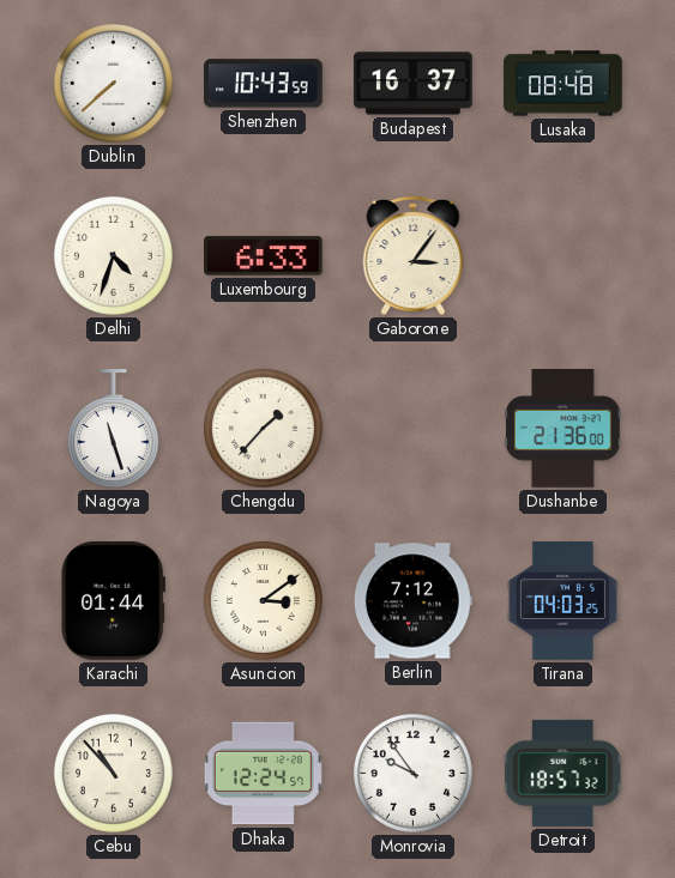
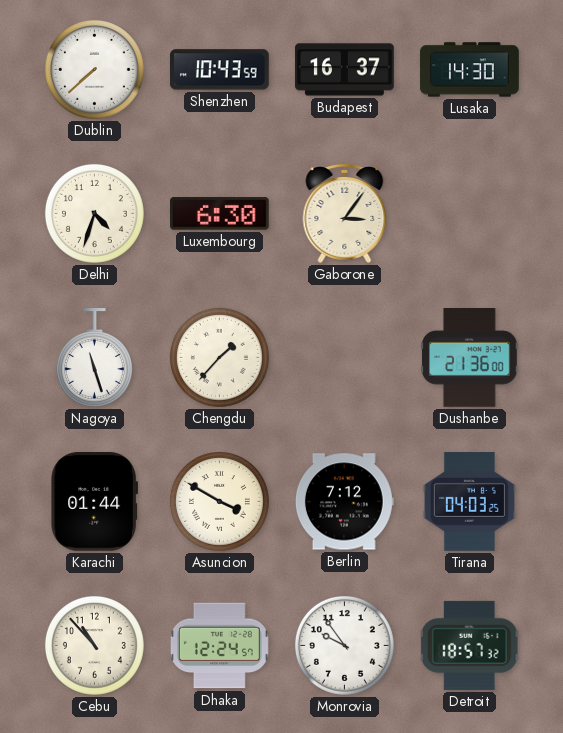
Lusaka: 08:48 -> 14:30
Luxembourg: 6:33 -> 6:30
Asuncion: 3:09 -> 3:50
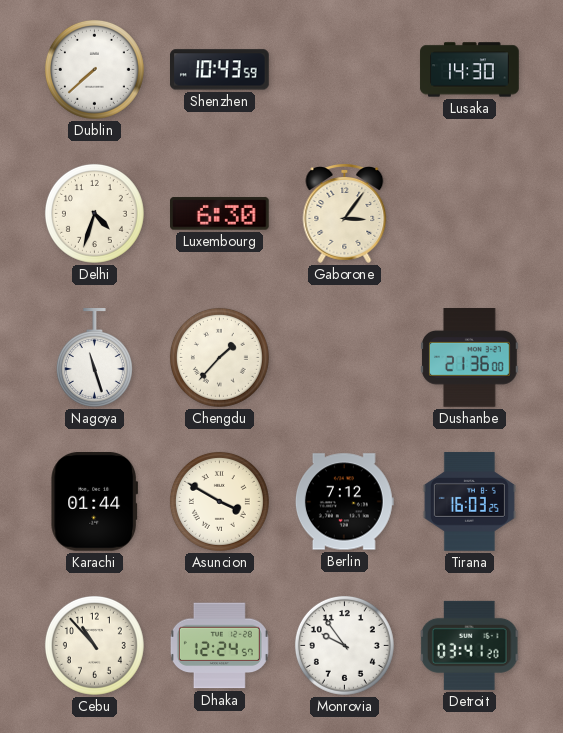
Budapest: 16:37 -> none
Tirana: 04:03 -> 16:03
Detroit: 18:57 -> 03:41
